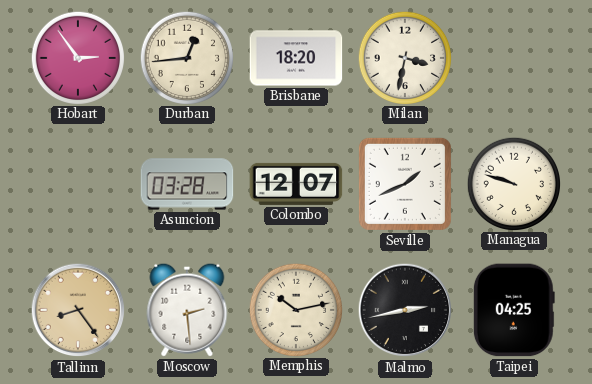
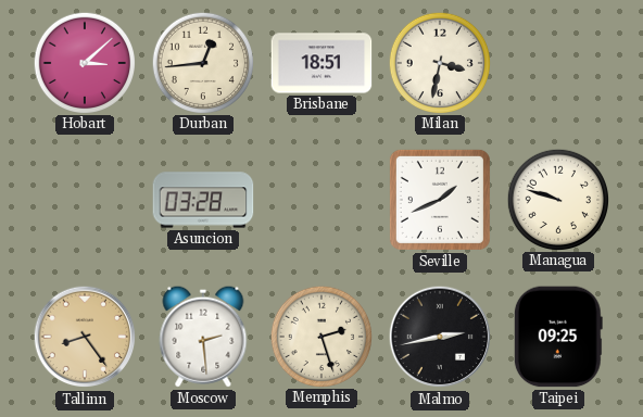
Hobart: 2:54 -> 3:08
Brisbane: 18:20 -> 18:51
Colombo: 12:07 -> none
Memphis: 10:13 -> 2:27
Taipei: 04:25 -> 09:25
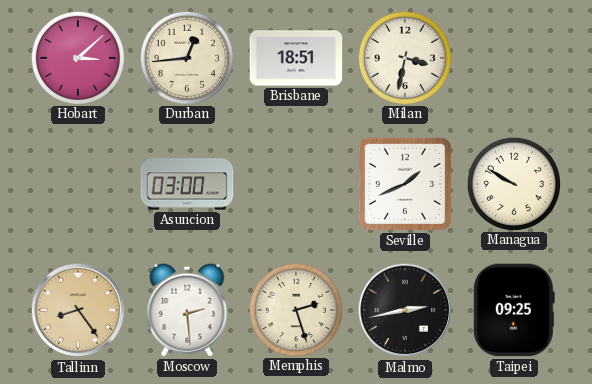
Asuncion: 03:28 -> 03:00
Managua: 9:48 -> 9:50
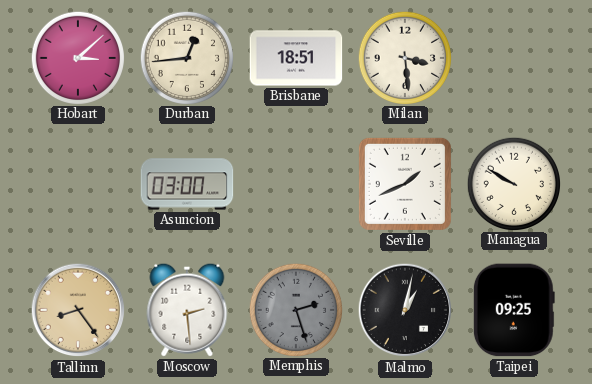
Milan: 3:32 -> 3:29
Memphis dial: cream -> grey
Malmo: 2:43 -> 1:02
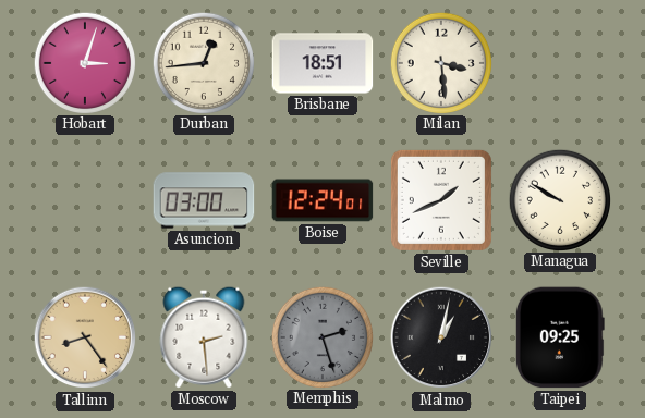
Hobart: 3:08 -> 3:03
Boise: none -> 12:24
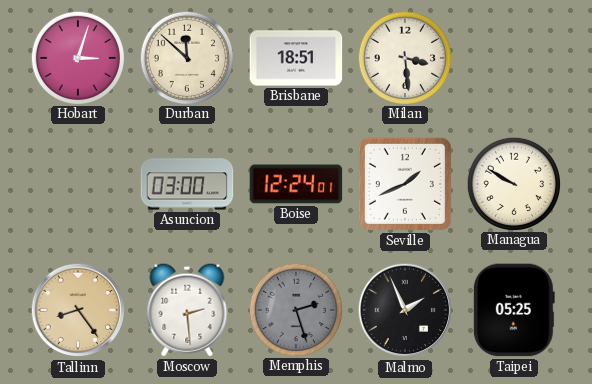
Durban: 12:44 -> 11:52
Malmo: 1:02 -> 1:56
Taipei: 09:25 -> 05:25
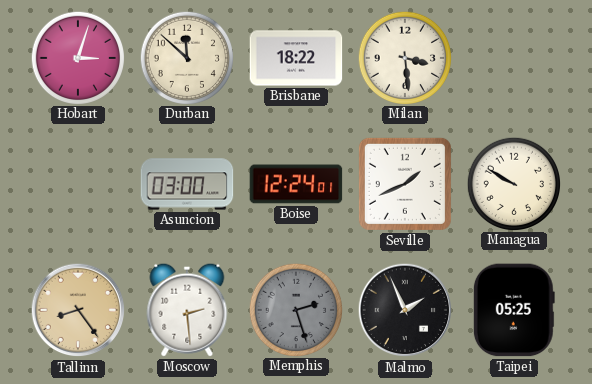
Brisbane: 18:51 -> 18:22
